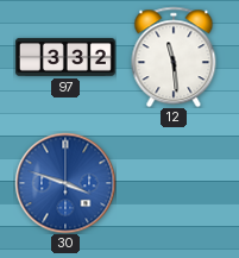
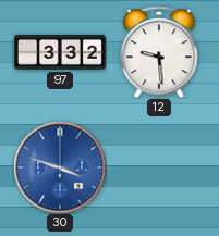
12: 11:29 -> 9:29
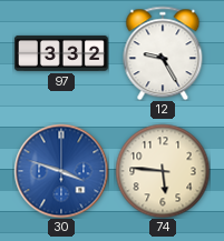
12: 9:29 -> 9:25
74: none -> 5:46
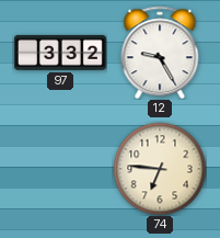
30: 3:48 -> none
74: 5:46 -> 6:46
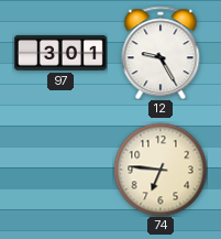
97: 3:32 -> 3:01
